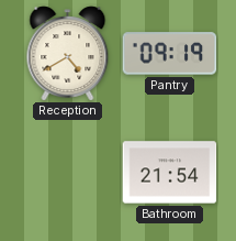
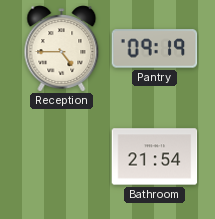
Reception: 4:40 -> 4:45
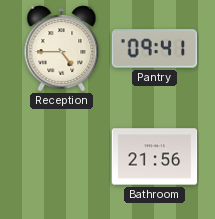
Pantry: 09:19 -> 09:41
Bathroom: 21:54 -> 21:56
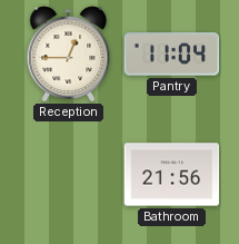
Reception: 4:45 -> 12:45
Pantry: 09:41 -> 11:04
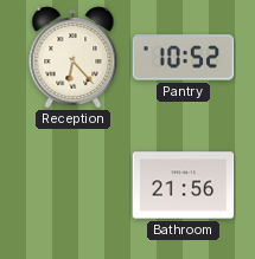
Reception: 12:45 -> 6:23
Pantry: 11:04 -> 10:52
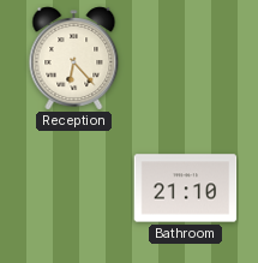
Pantry: 10:52 -> none
Bathroom: 21:56 -> 21:10
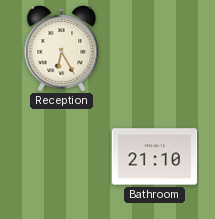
Reception: 6:23 -> 6:25
